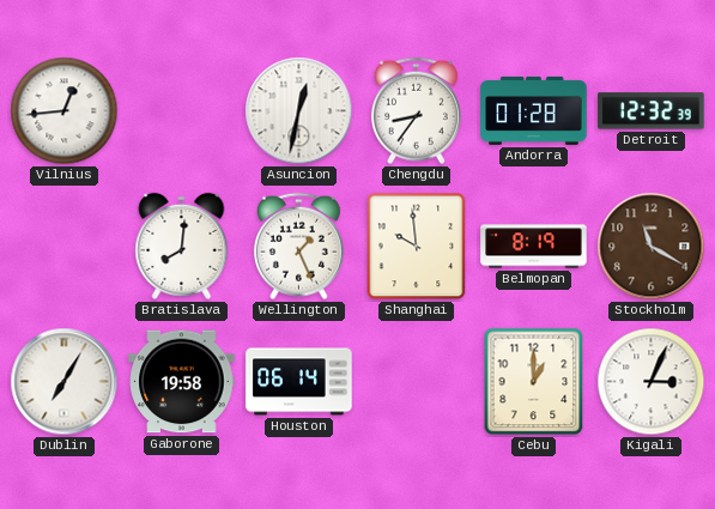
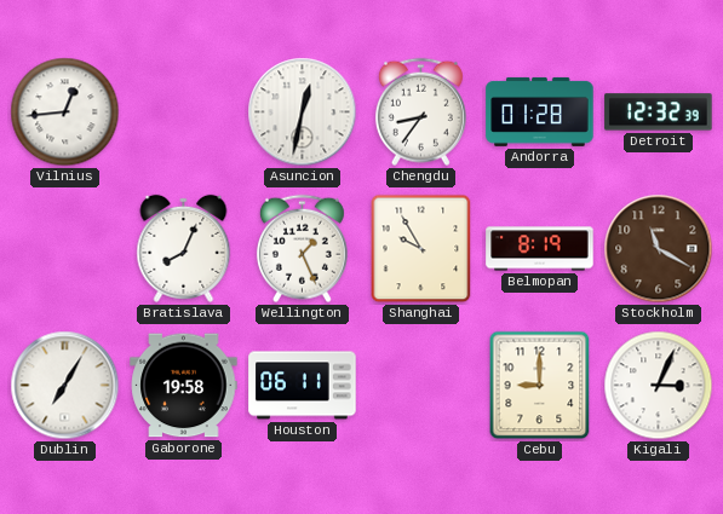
Bratislava: 8:01 -> 8:04
Shanghai: 9:59 -> 9:55
Houston: 06:14 -> 06:11
Cebu: 1:00 -> 9:00
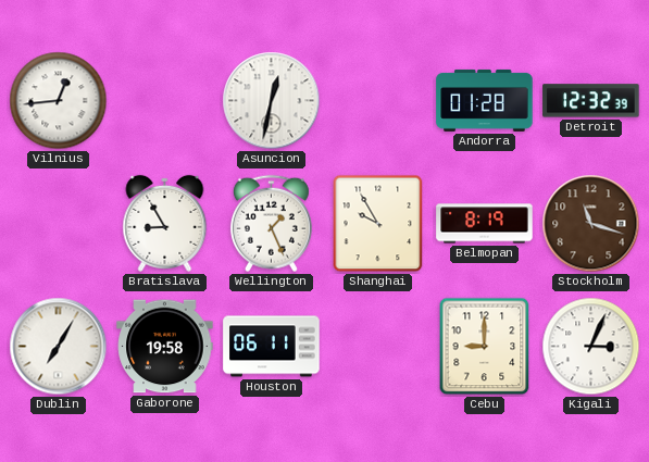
Chengdu: 8:36 -> none
Bratislava: 8:04 -> 8:55
Stockholm: 11:20 -> 11:18
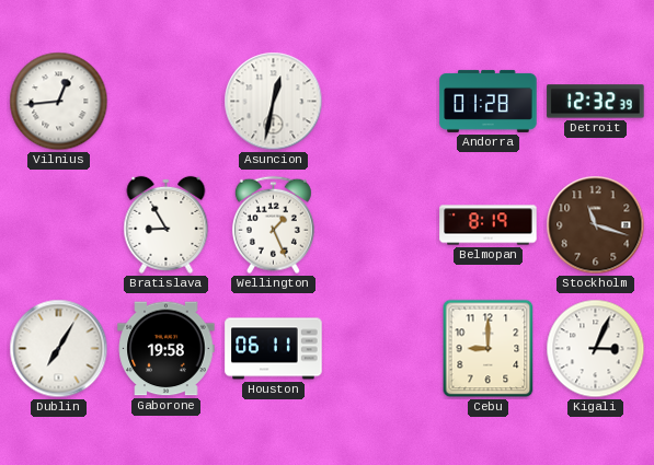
Shanghai: 9:55 -> none
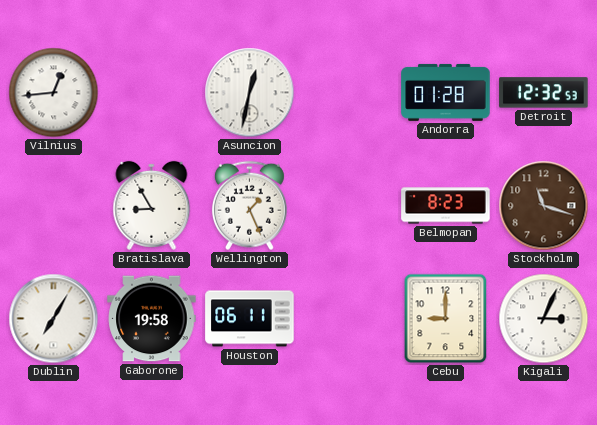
Detroit: 12:32:39 -> 12:32:53
Belmopan: 8:19 -> 8:23
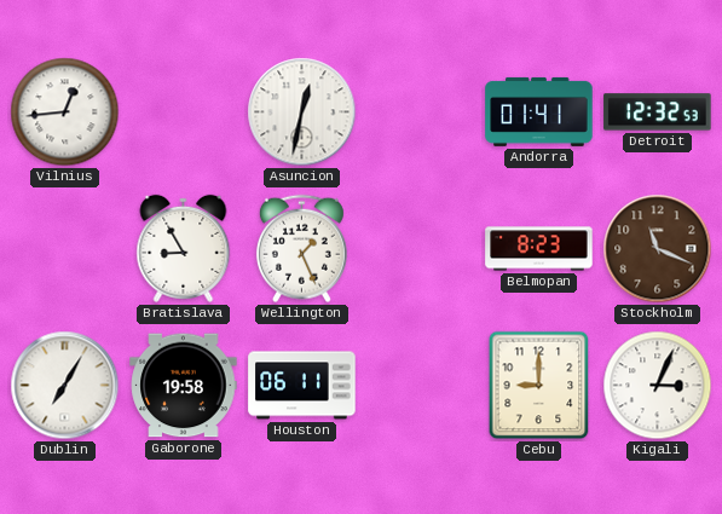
Andorra: 01:28 -> 01:41
Stockholm: 11:18 -> 11:19
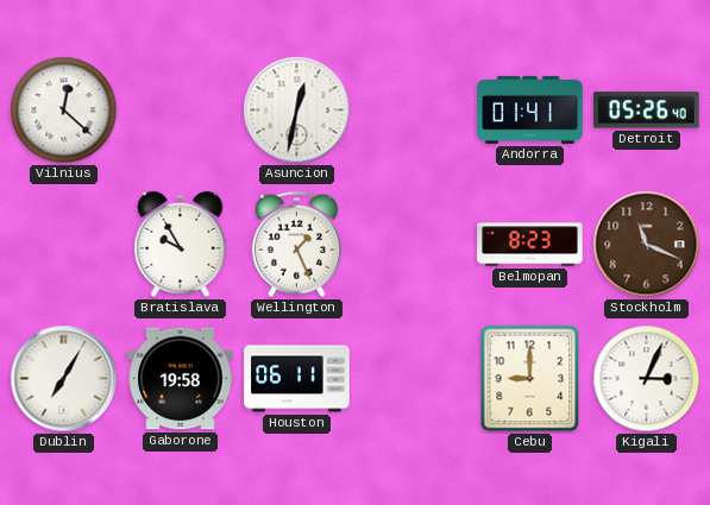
Vilnius: 12:44 -> 12:22
Detroit: 12:32 -> 05:26
Bratislava: 8:55 -> 9:55
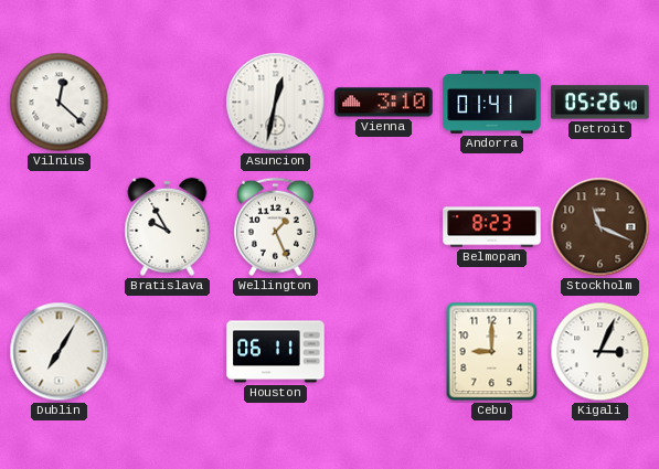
Vienna: none -> 3:10
Gaborone: 19:58 -> none
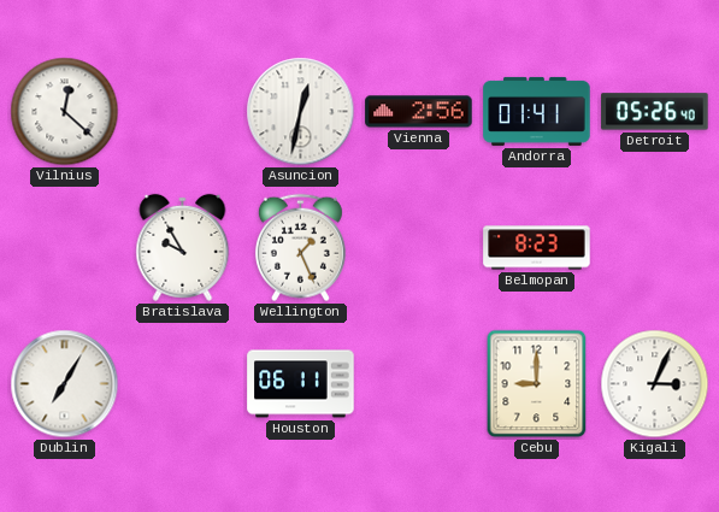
Vienna: 3:10 -> 2:56
Stockholm: 11:19 -> none
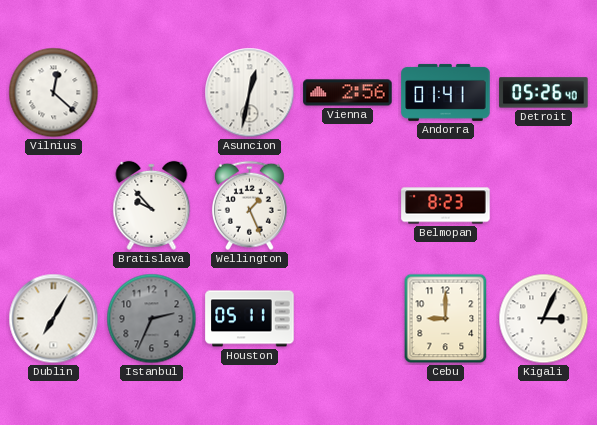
Bratislava: 9:55 -> 9:53
Istanbul: none -> 2:34
Houston: 06:11 -> 05:11
